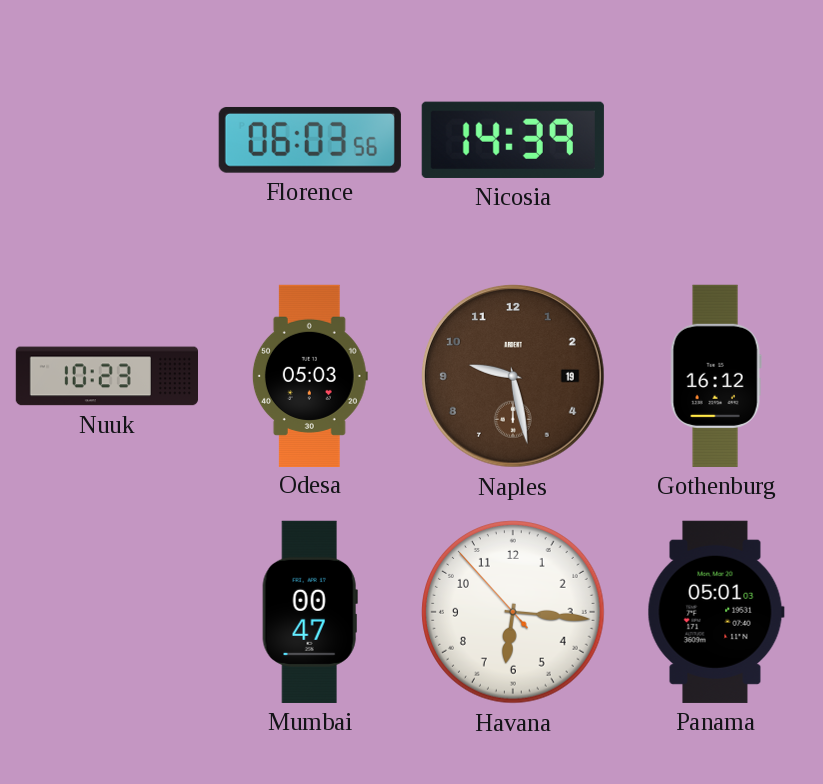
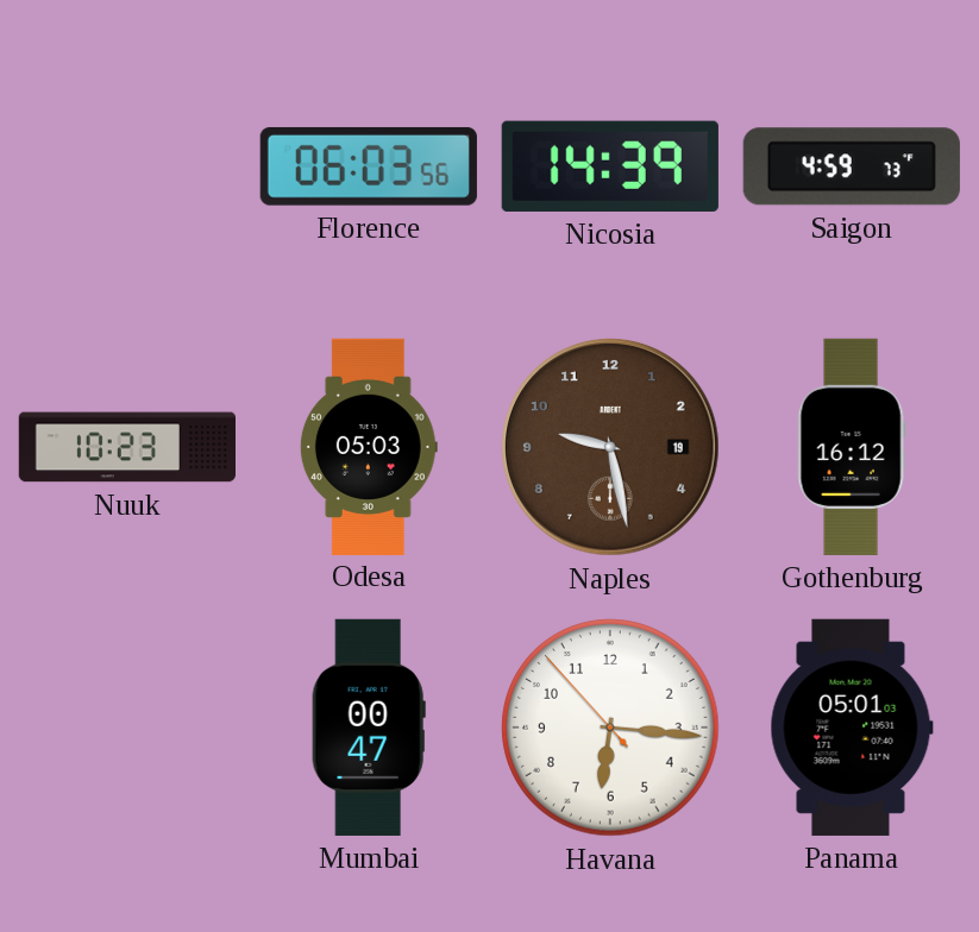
Saigon: none -> 4:59
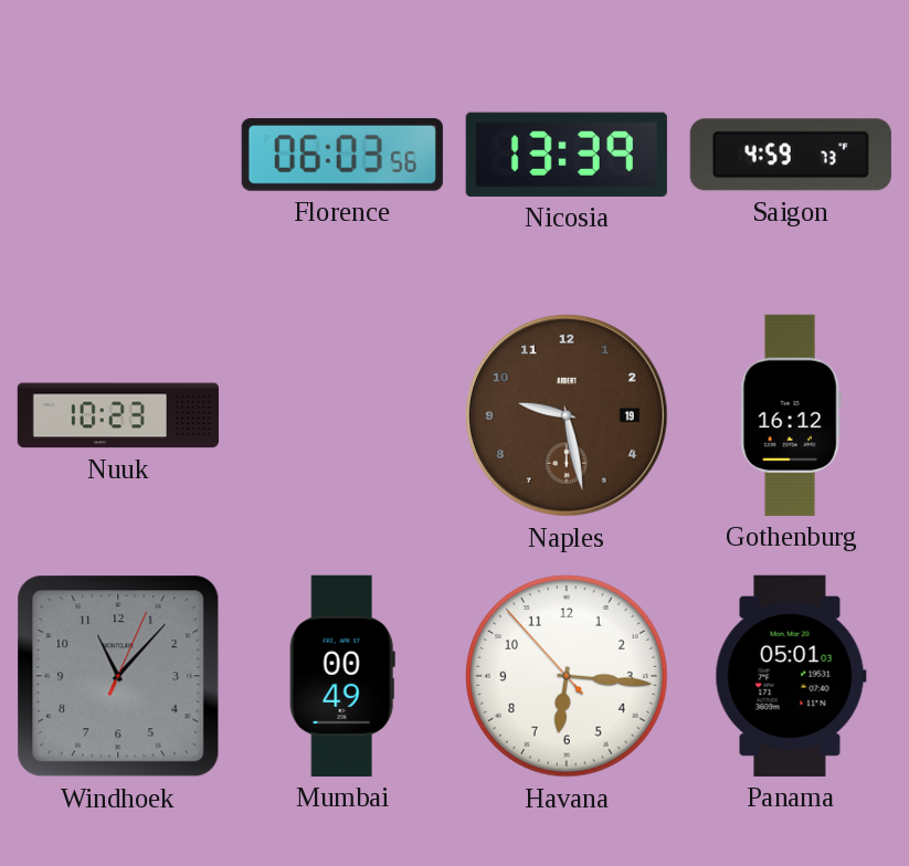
Nicosia: 14:39 -> 13:39
Odesa: 05:03 -> none
Windhoek: none -> 11:07
Mumbai: 00:47 -> 00:49
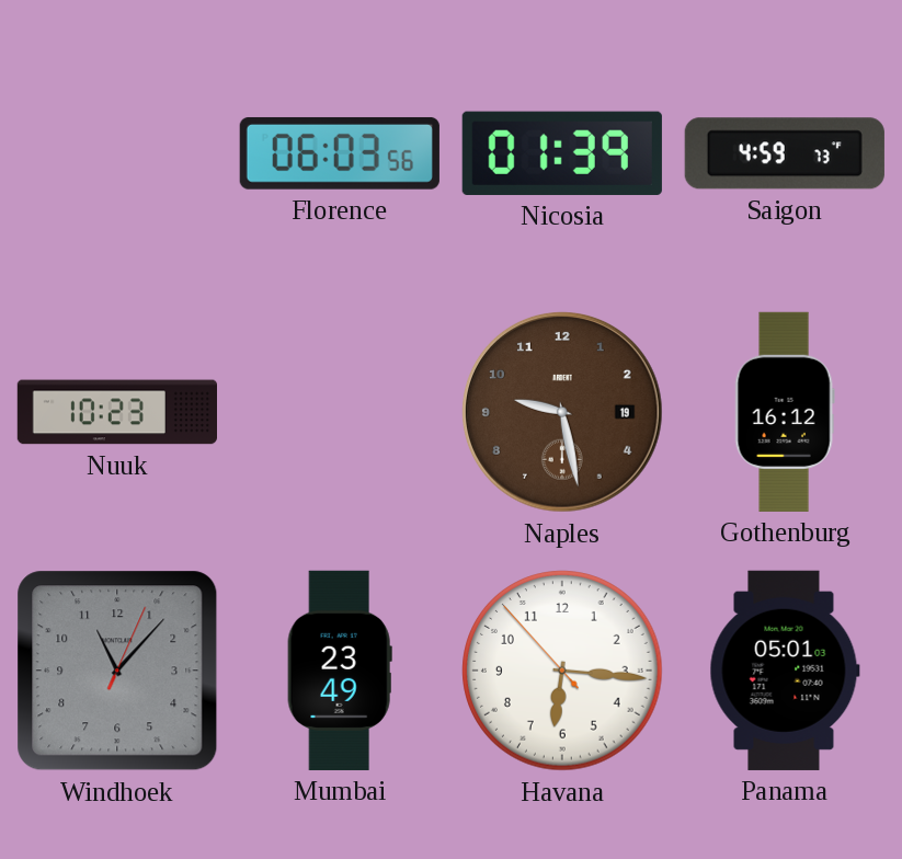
Nicosia: 13:39 -> 01:39
Mumbai: 00:49 -> 23:49
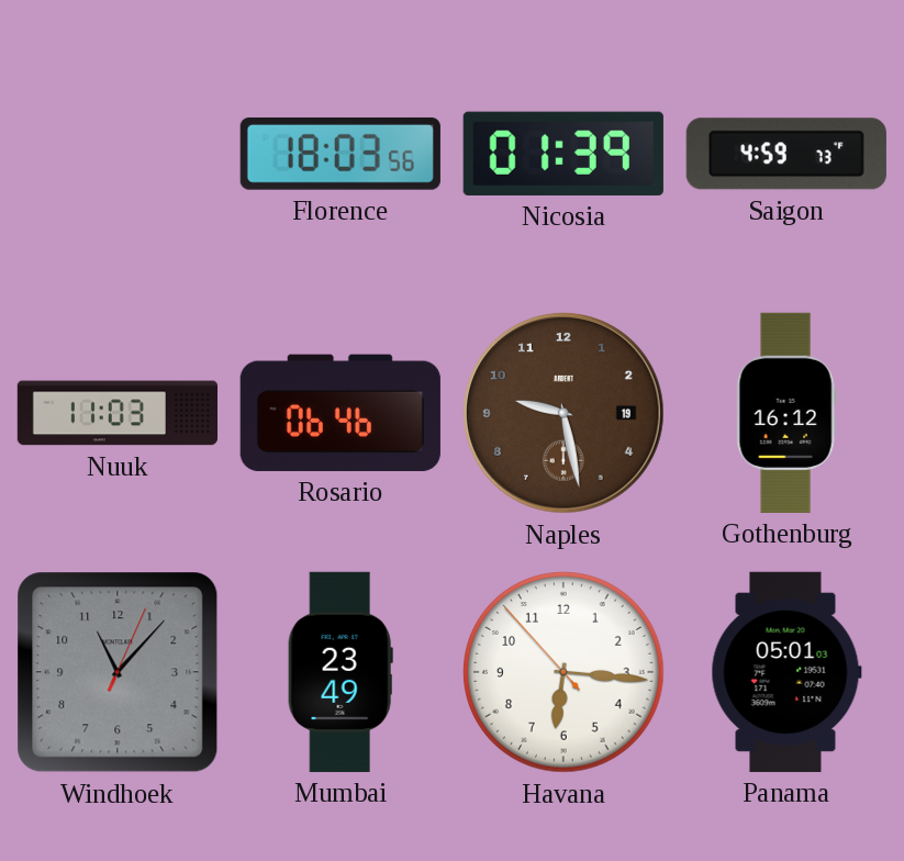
Florence: 06:03 -> 18:03
Nuuk: 10:23 -> 11:03
Rosario: none -> 06:46
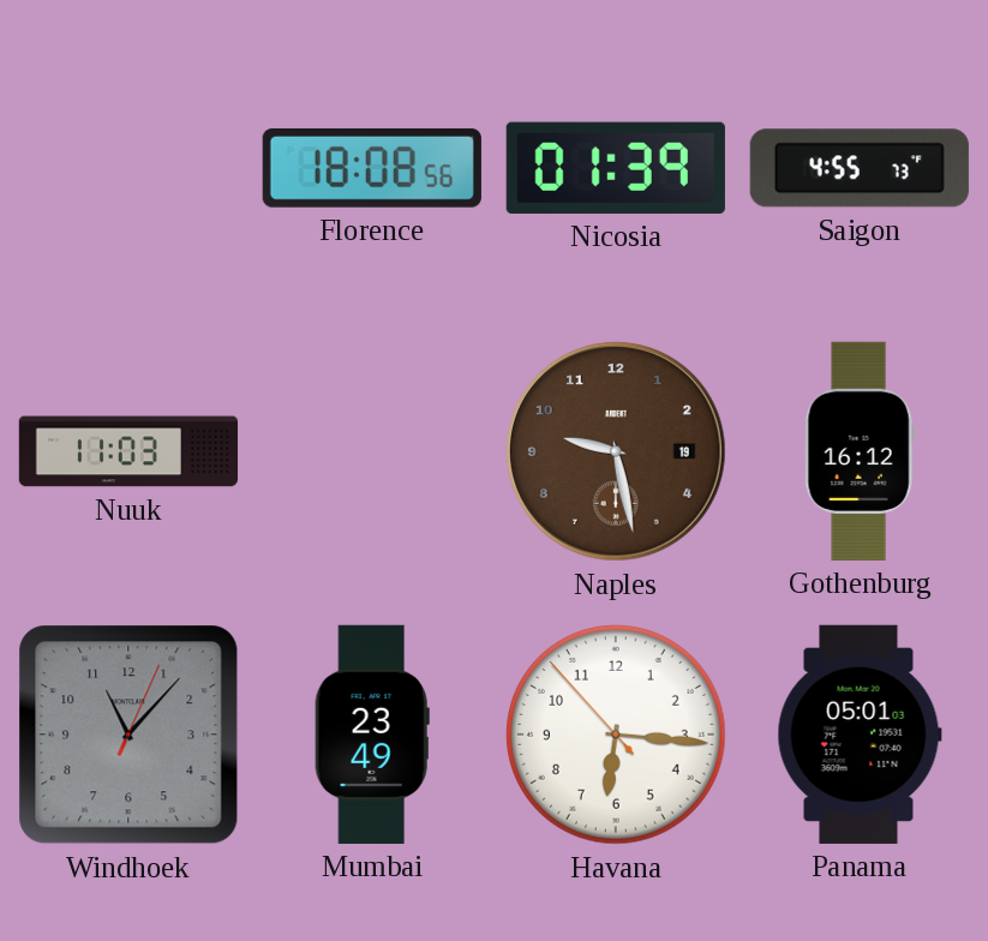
Florence: 18:03 -> 18:08
Saigon: 4:59 -> 4:55
Rosario: 06:46 -> none
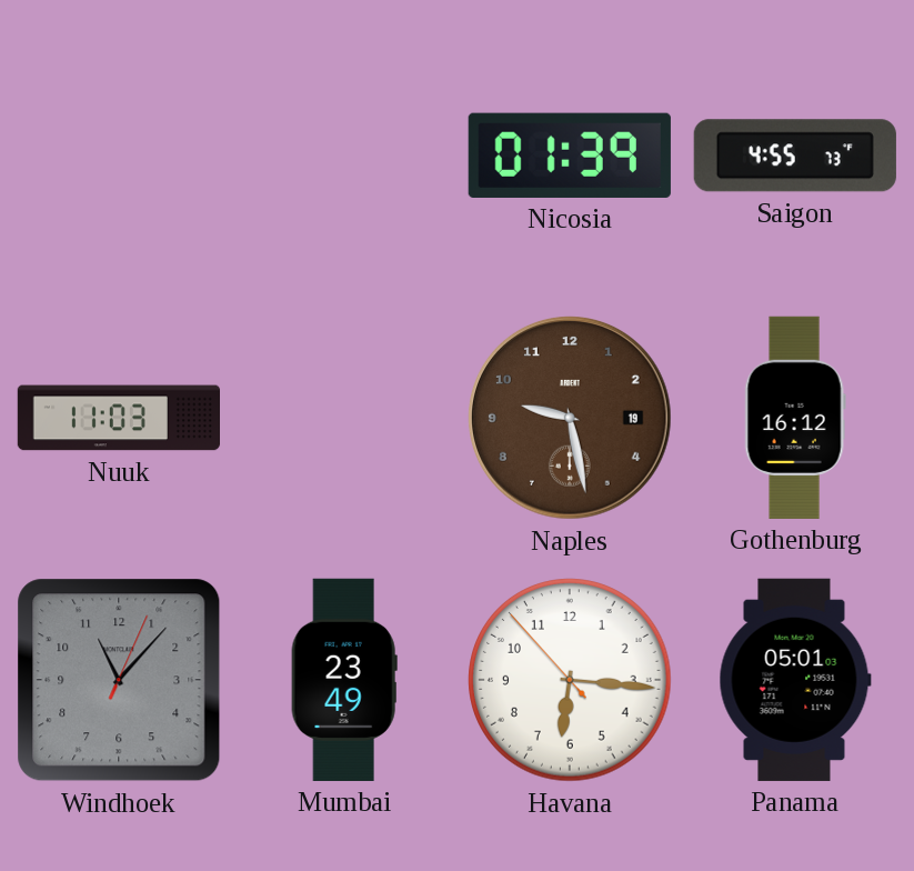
Florence: 18:08 -> none
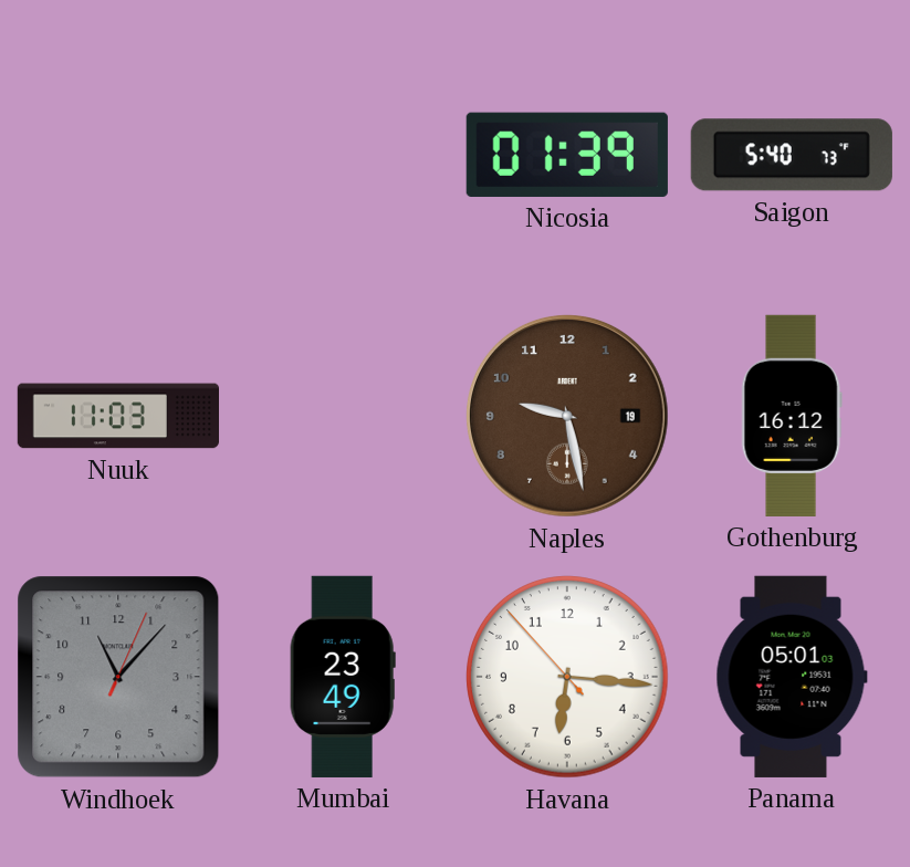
Saigon: 4:55 -> 5:40
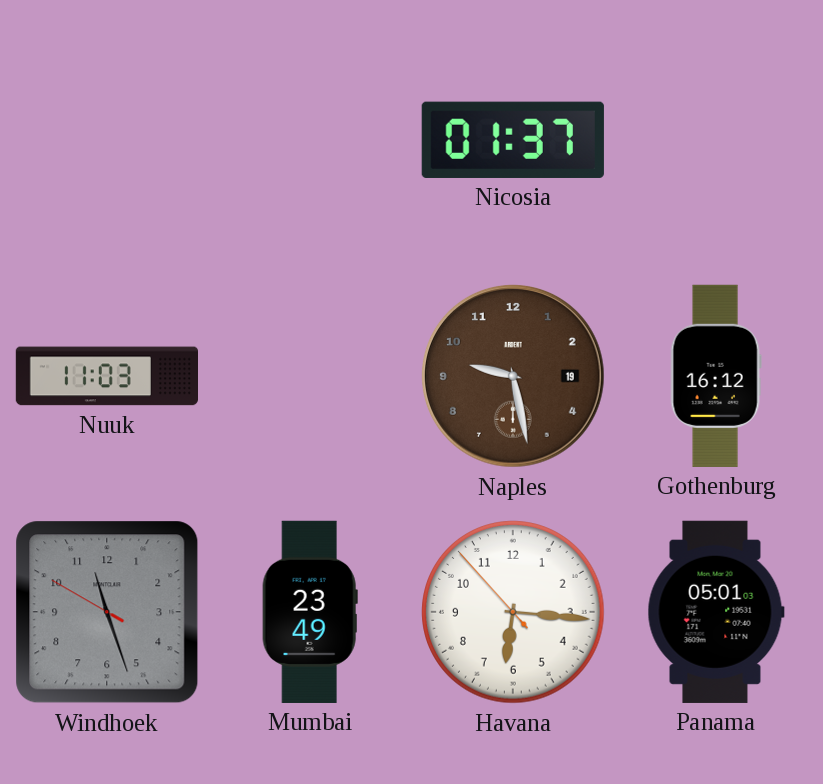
Nicosia: 01:39 -> 01:37
Saigon: 5:40 -> none
Windhoek: 11:07 -> 11:26
